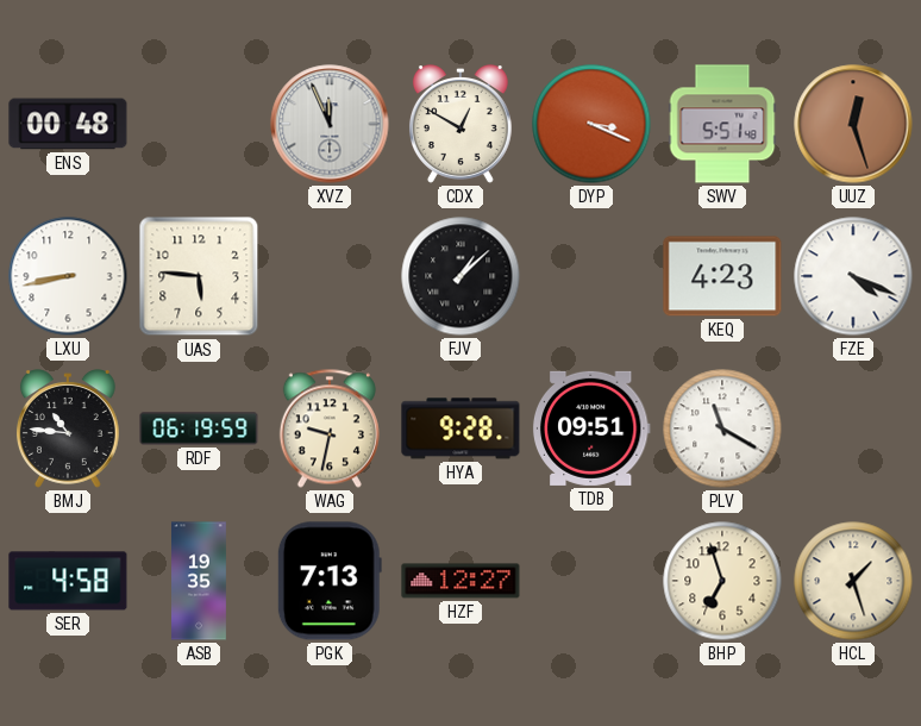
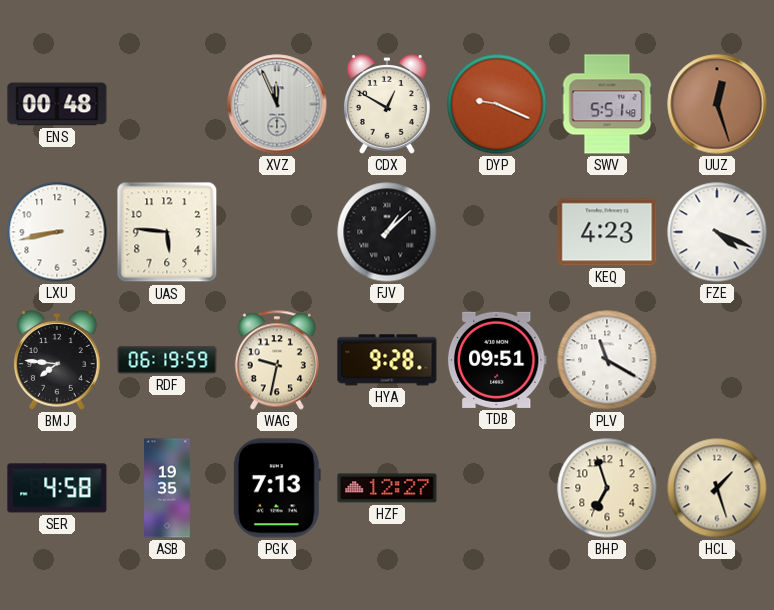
DYP: 3:19 -> 9:19
BMJ: 10:46 -> 7:46
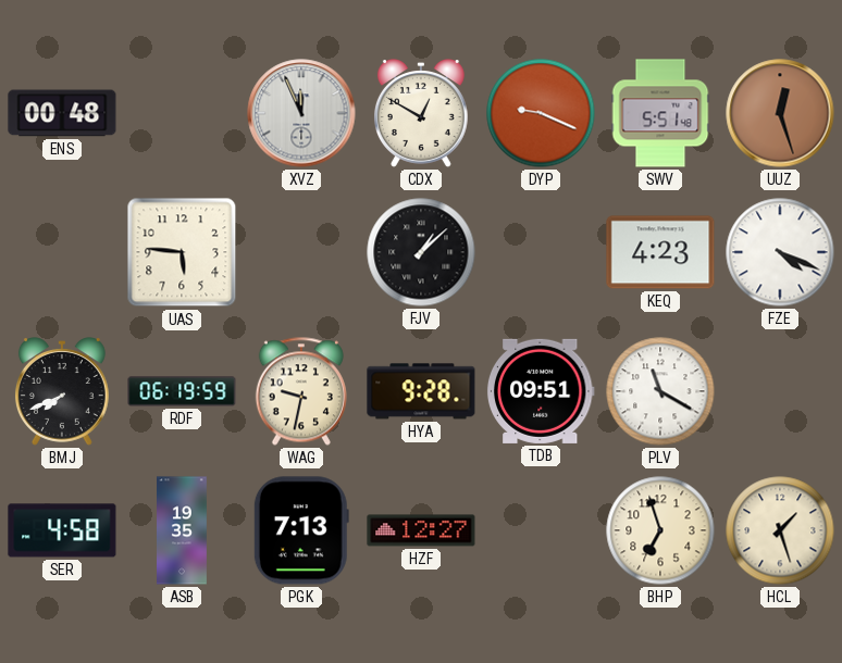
LXU: 8:43 -> none
BMJ: 7:46 -> 7:41
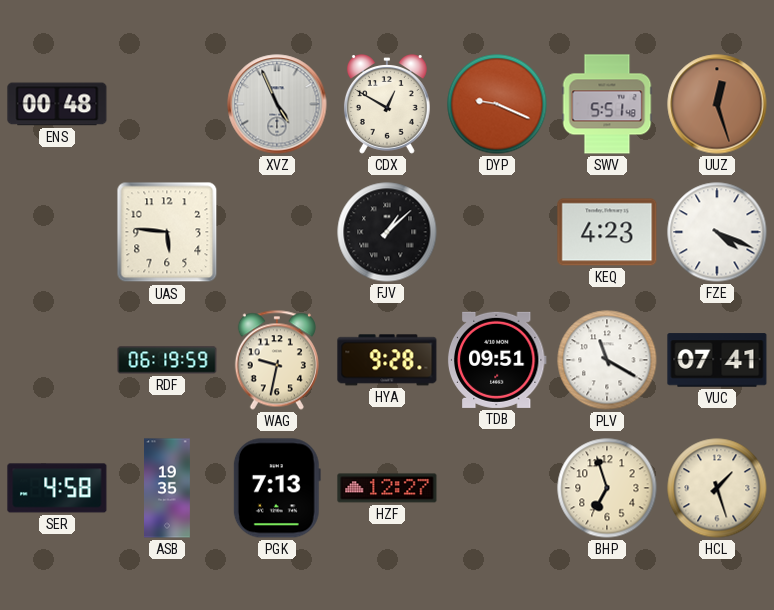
XVZ: 11:56 -> 4:56
BMJ: 7:41 -> none
VUC: none -> 07:41
